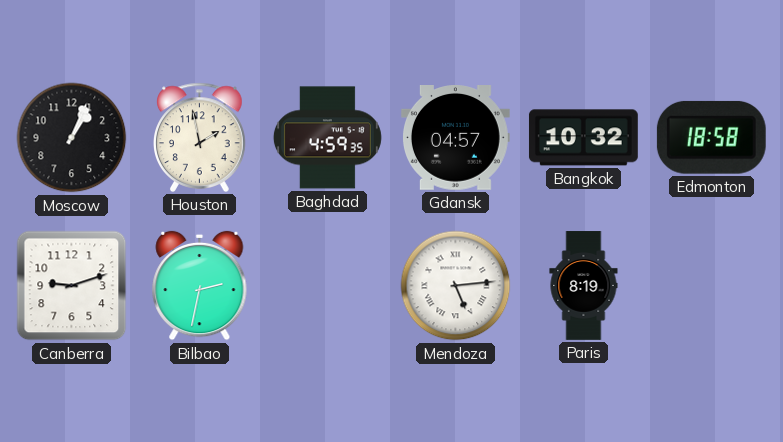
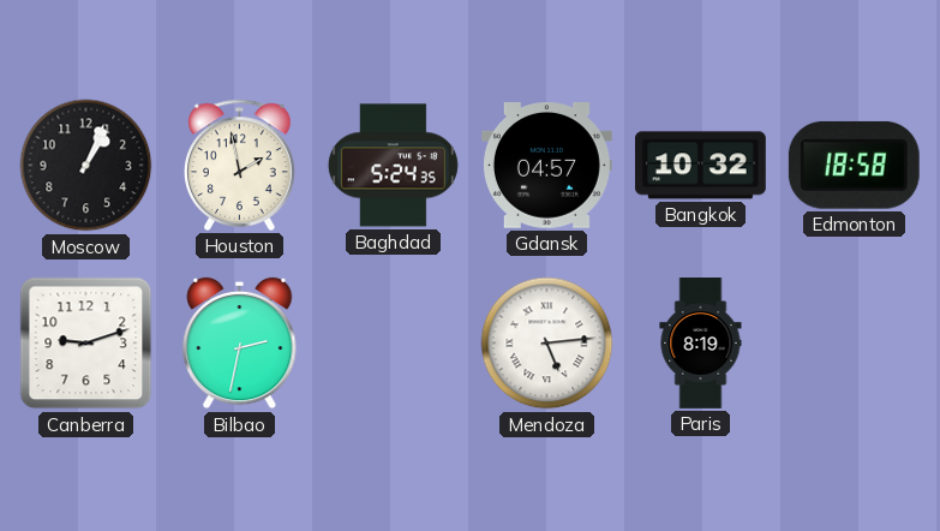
Baghdad: 4:59 -> 5:24
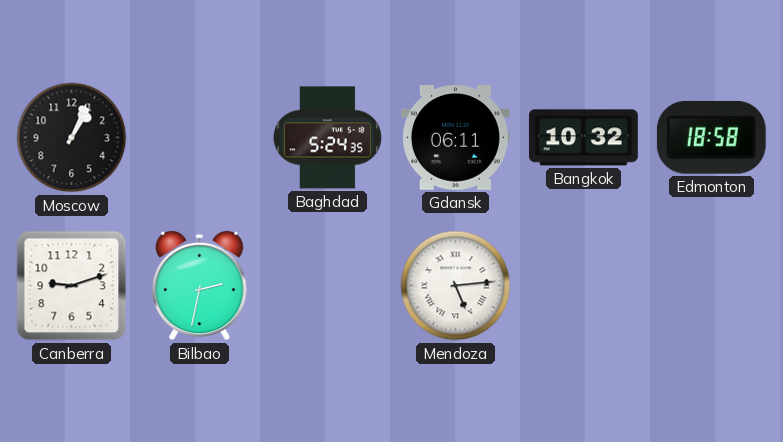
Houston: 1:58 -> none
Gdansk: 04:57 -> 06:11
Paris: 8:19 -> none
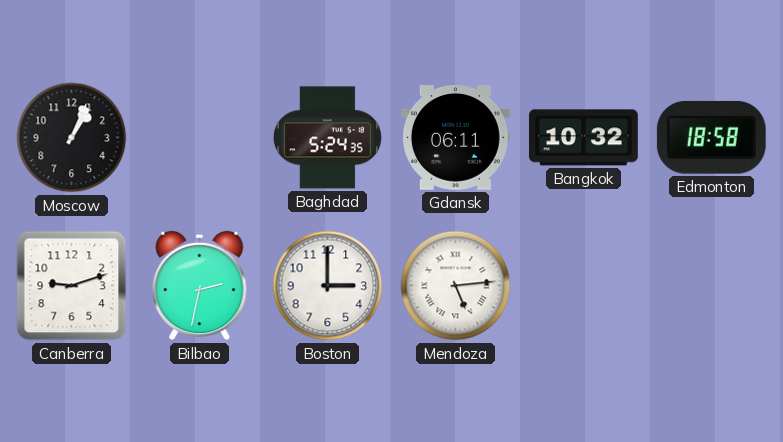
Boston: none -> 3:00
